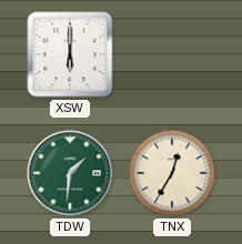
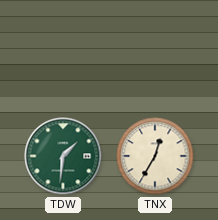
XSW: 6:00 -> none
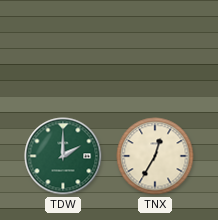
TDW: 1:31 -> 2:00
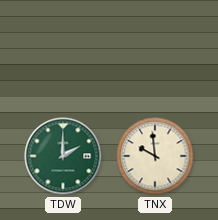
TNX: 12:35 -> 9:59
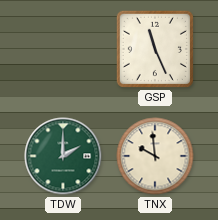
GSP: none -> 11:26
